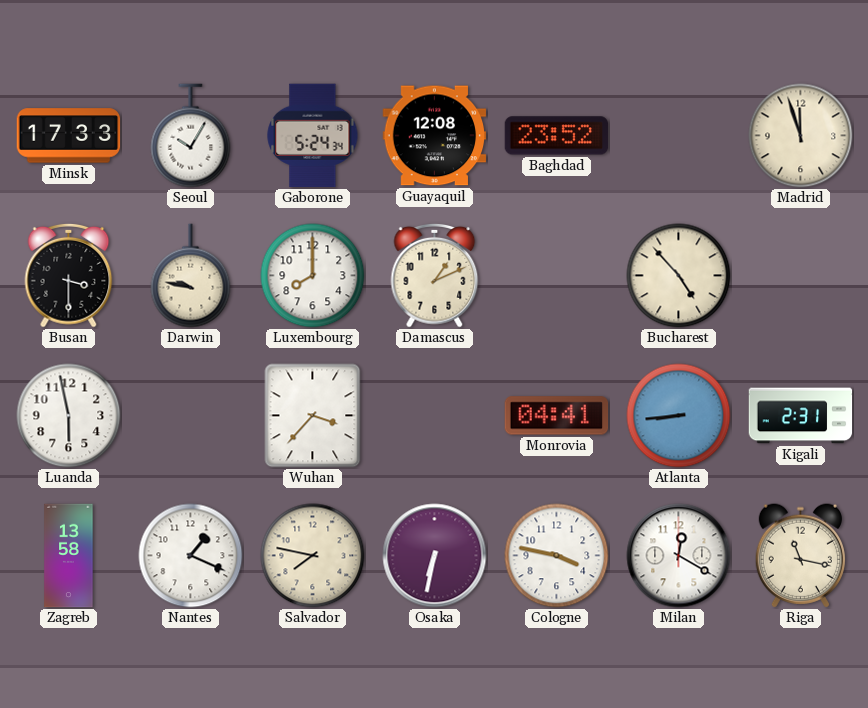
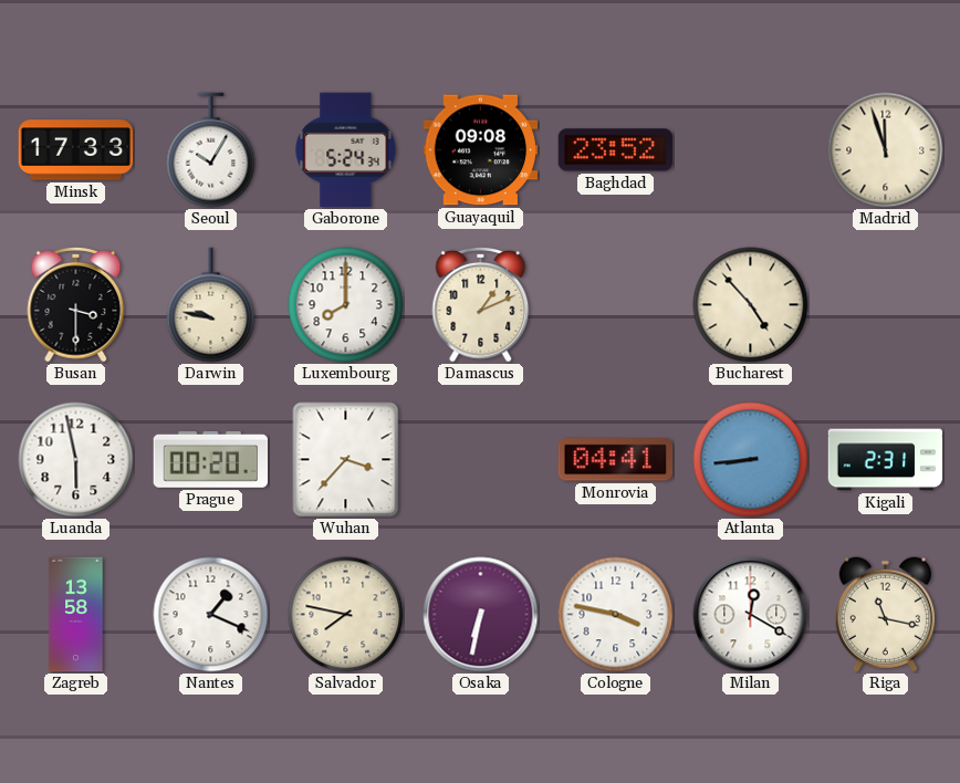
Guayaquil: 12:08 -> 09:08
Prague: none -> 00:20
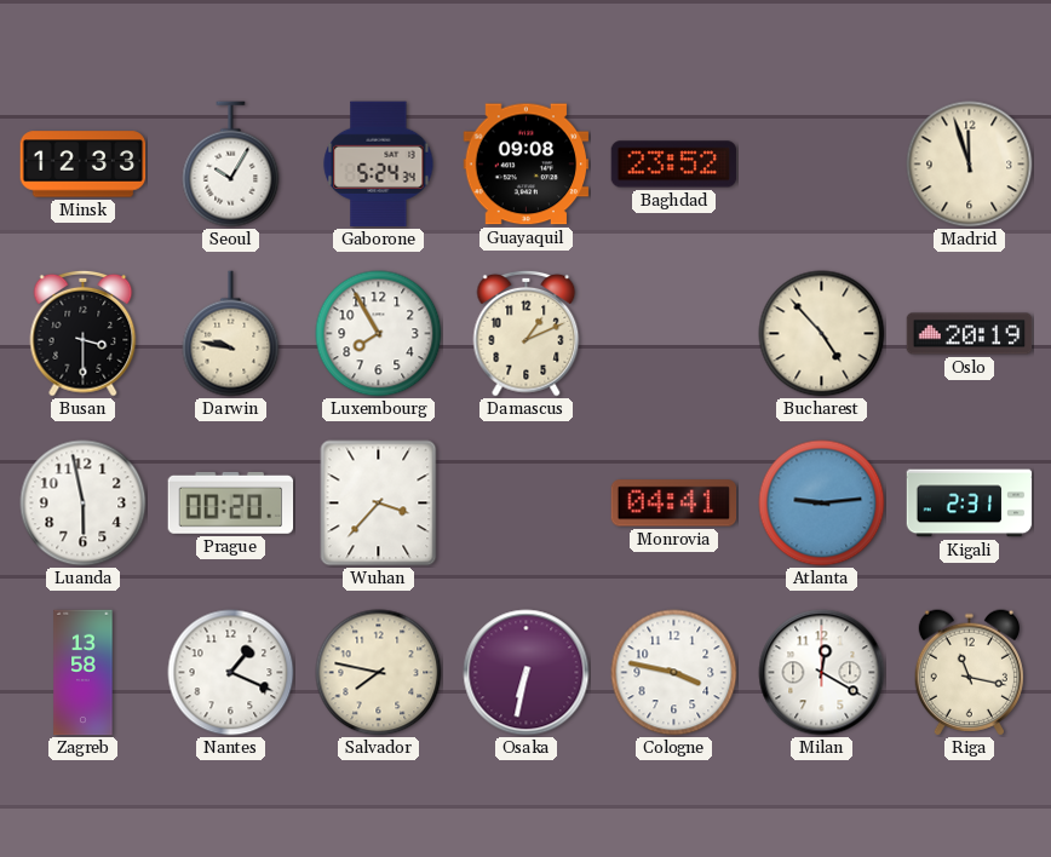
Minsk: 17:33 -> 12:33
Luxembourg: 8:00 -> 7:55
Oslo: none -> 20:19
Atlanta: 8:44 -> 9:14
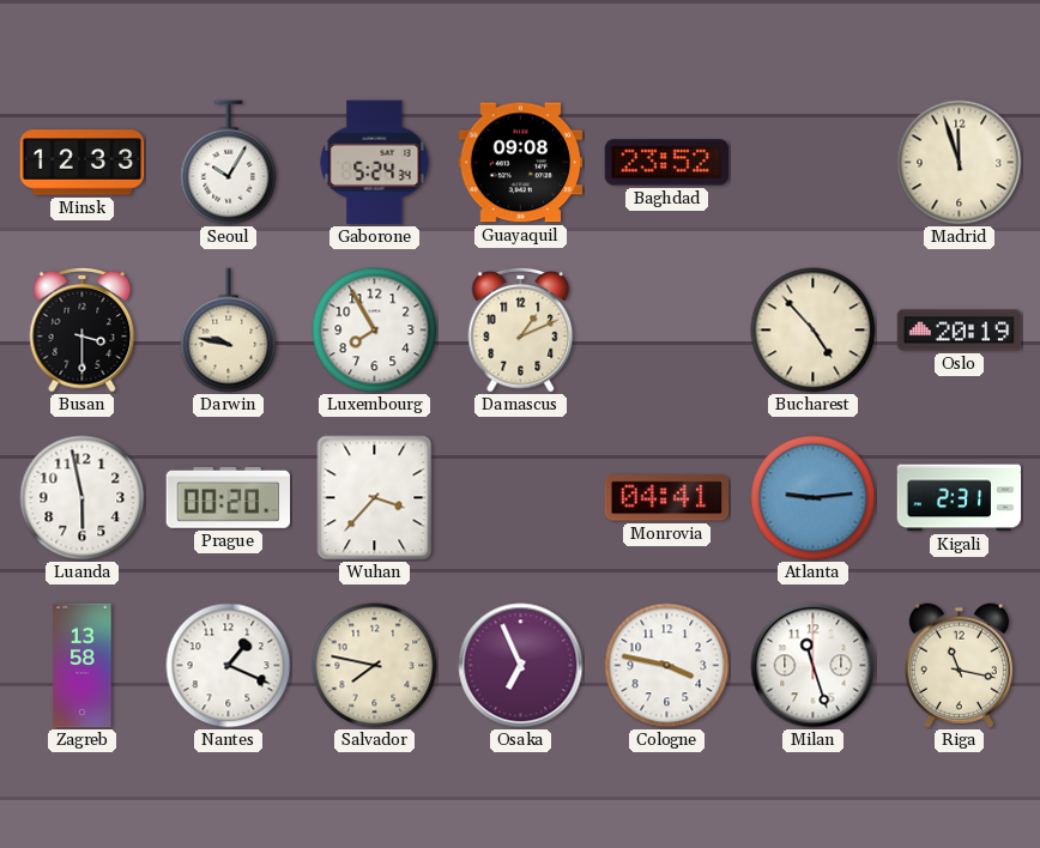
Osaka: 6:32 -> 6:56
Milan: 12:20 -> 11:27
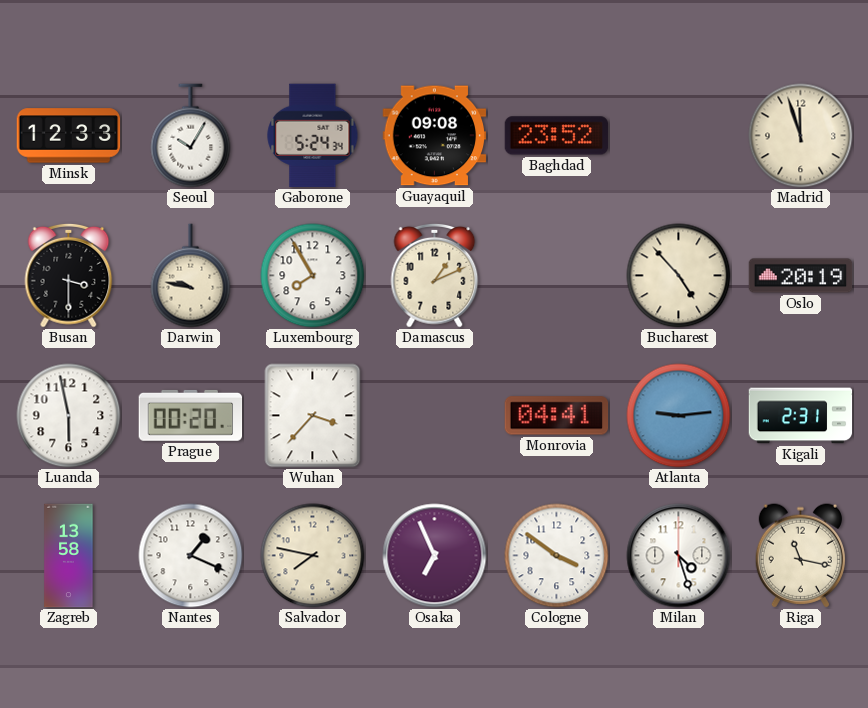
Cologne: 3:47 -> 3:51
Milan: 11:27 -> 4:27
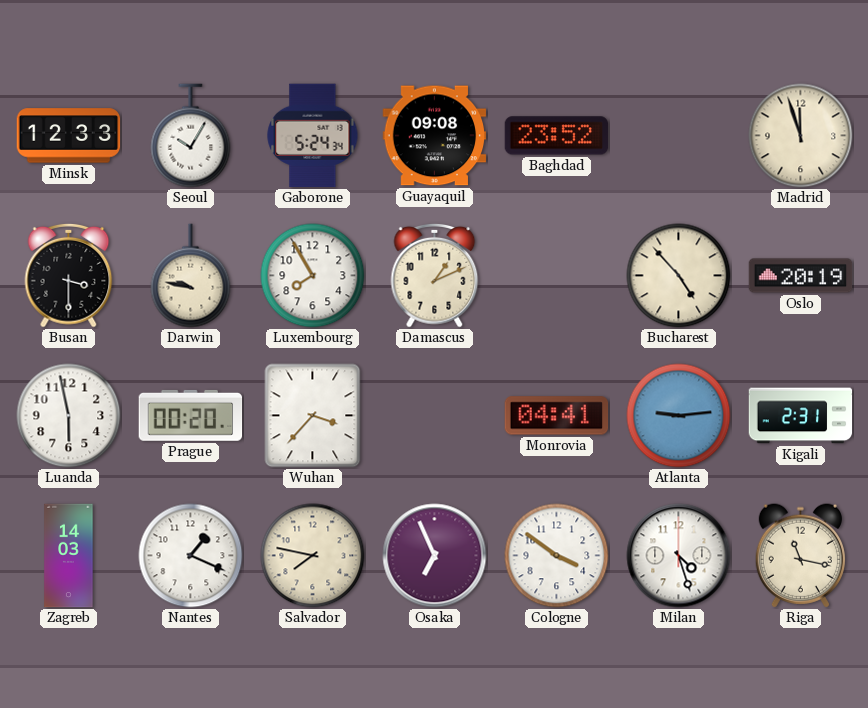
Zagreb: 13:58 -> 14:03
